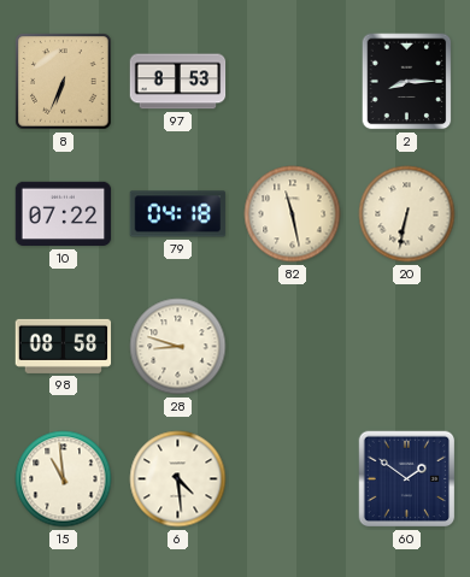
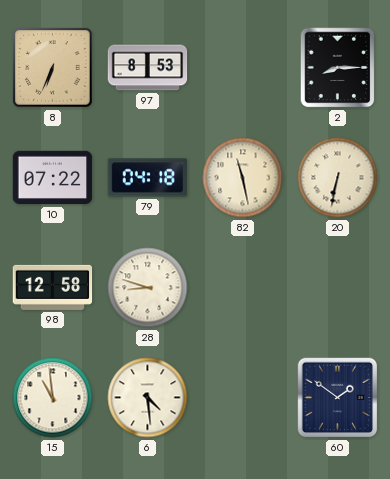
98: 08:58 -> 12:58
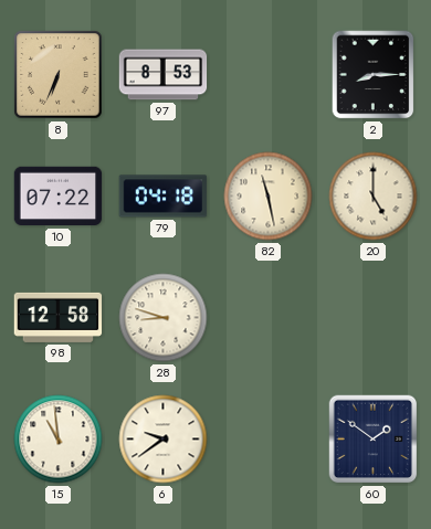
20: 6:32 -> 5:00
6: 4:29 -> 9:39
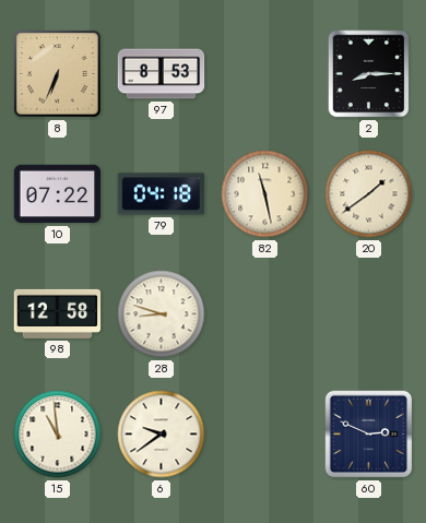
20: 5:00 -> 1:39
60: 1:51 -> 2:49
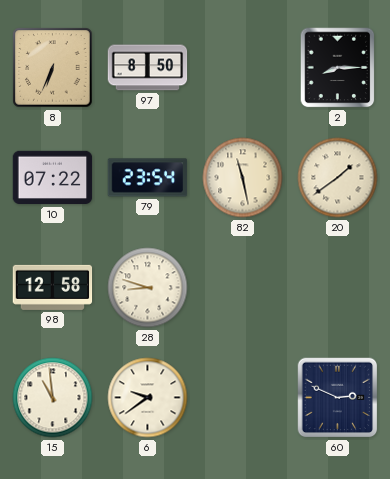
97: 8:53 -> 8:50
79: 04:18 -> 23:54
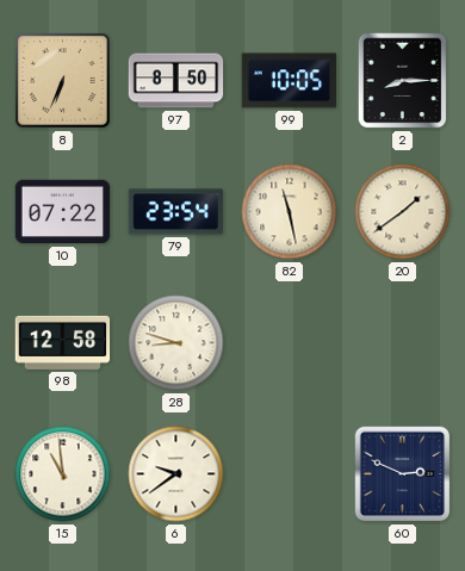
99: none -> 10:05
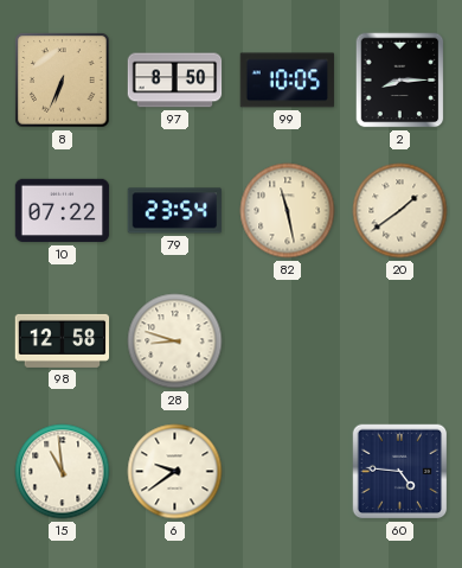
60: 2:49 -> 4:46
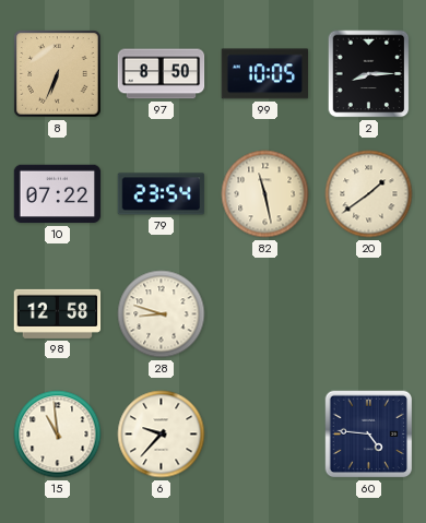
6: 9:39 -> 9:37
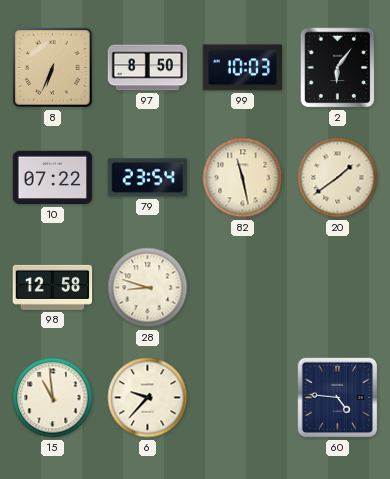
99: 10:05 -> 10:03
2: 8:15 -> 6:06
